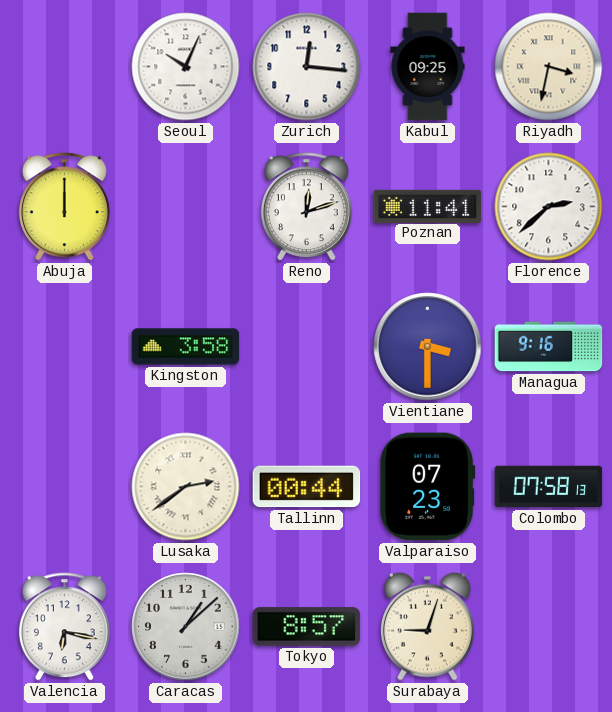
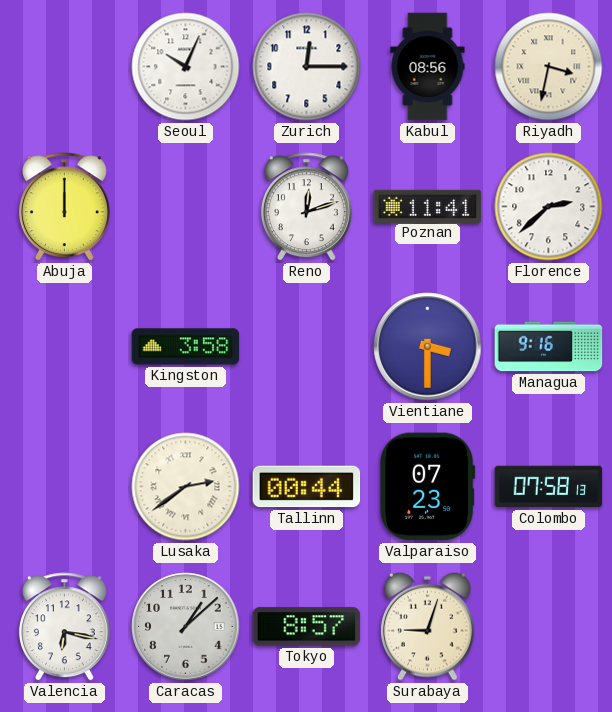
Zurich: 12:16 -> 12:15
Kabul: 09:25 -> 08:56
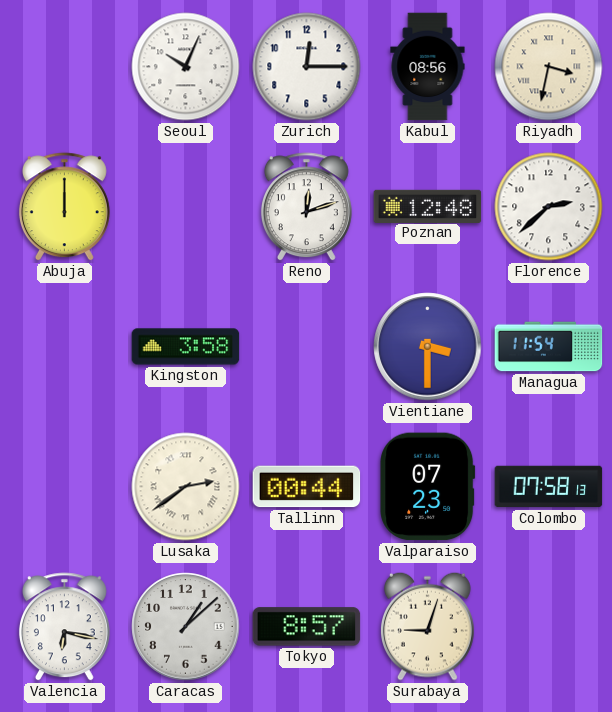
Poznan: 11:41 -> 12:48
Managua: 9:16 -> 11:54
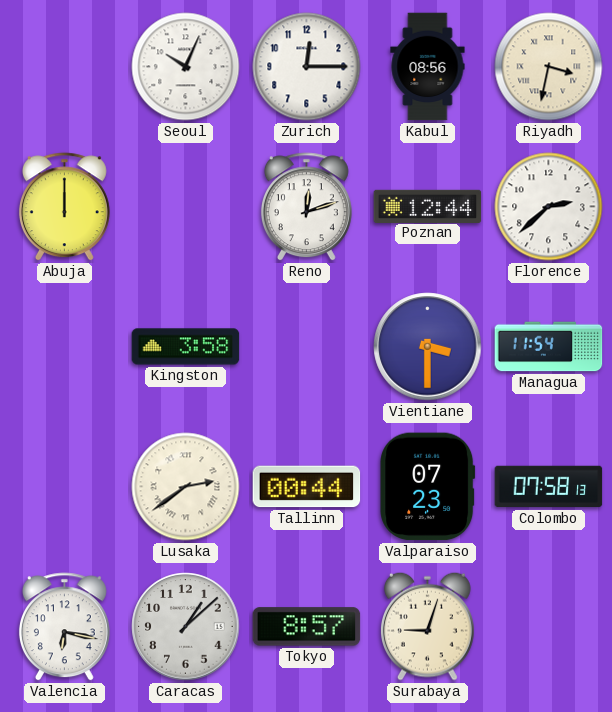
Poznan: 12:48 -> 12:44
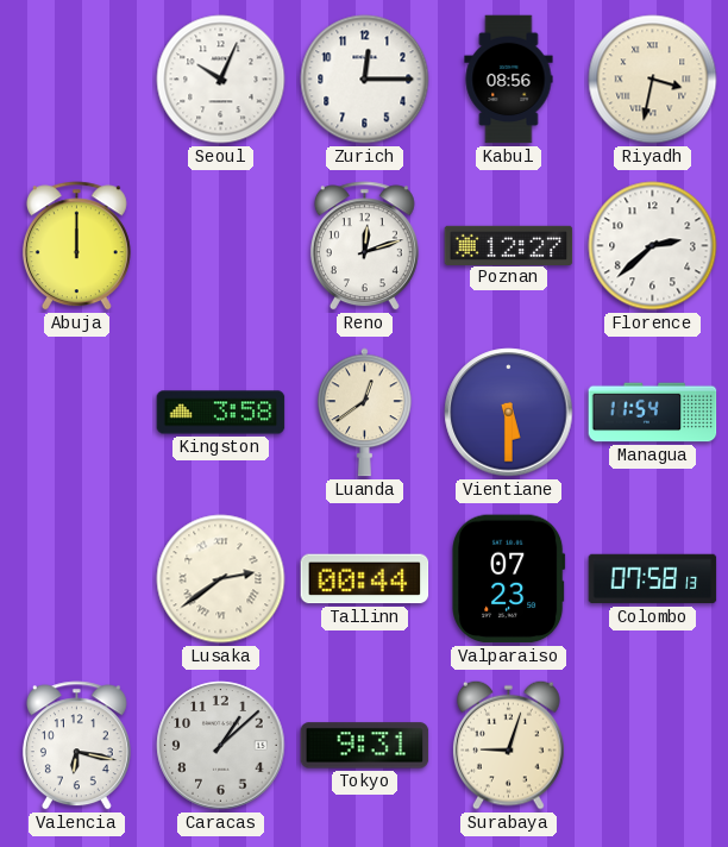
Poznan: 12:44 -> 12:27
Luanda: none -> 12:39
Vientiane: 3:30 -> 5:30
Tokyo: 8:57 -> 9:31
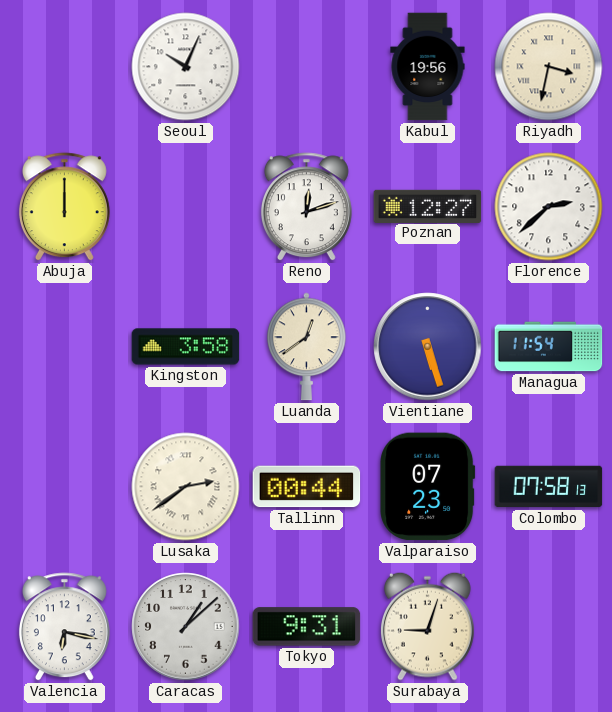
Zurich: 12:15 -> none
Kabul: 08:56 -> 19:56
Vientiane: 5:30 -> 5:27
